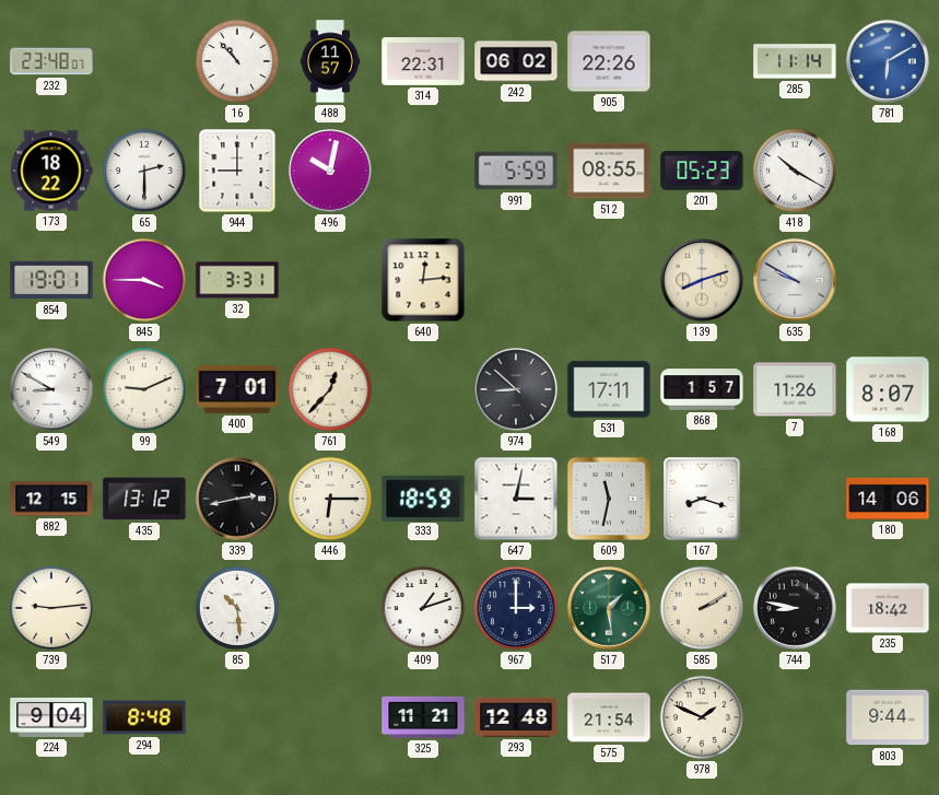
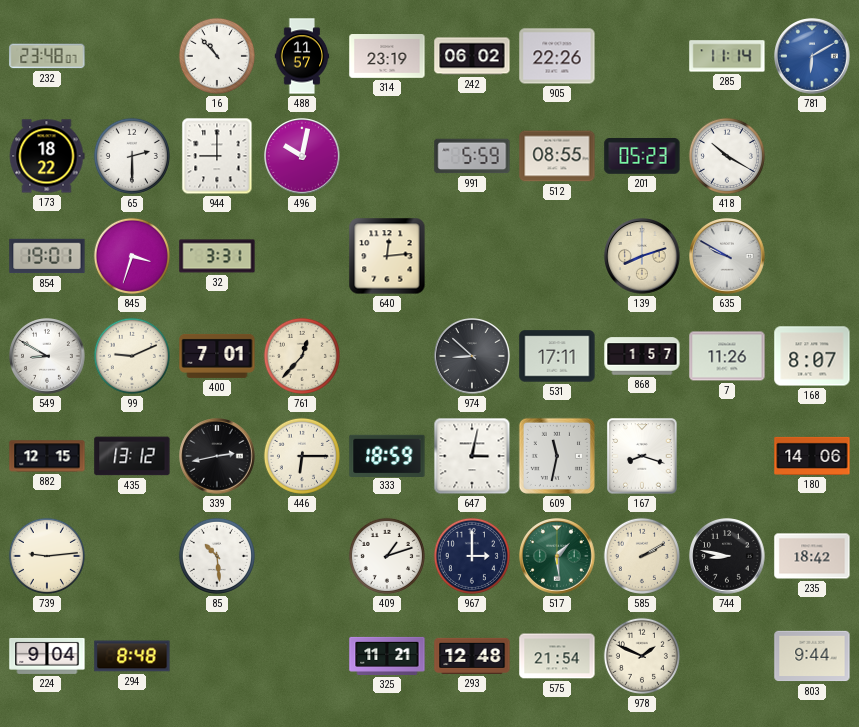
314: 22:31 -> 23:19
845: 3:45 -> 3:33
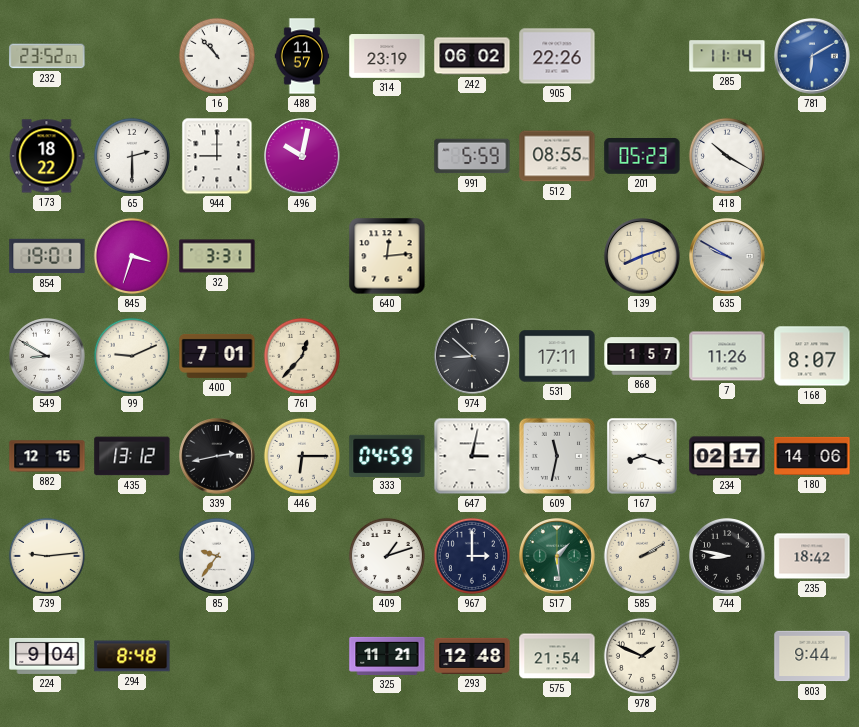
232: 23:48 -> 23:52
333: 18:59 -> 04:59
234: none -> 02:17
85: 10:29 -> 9:36
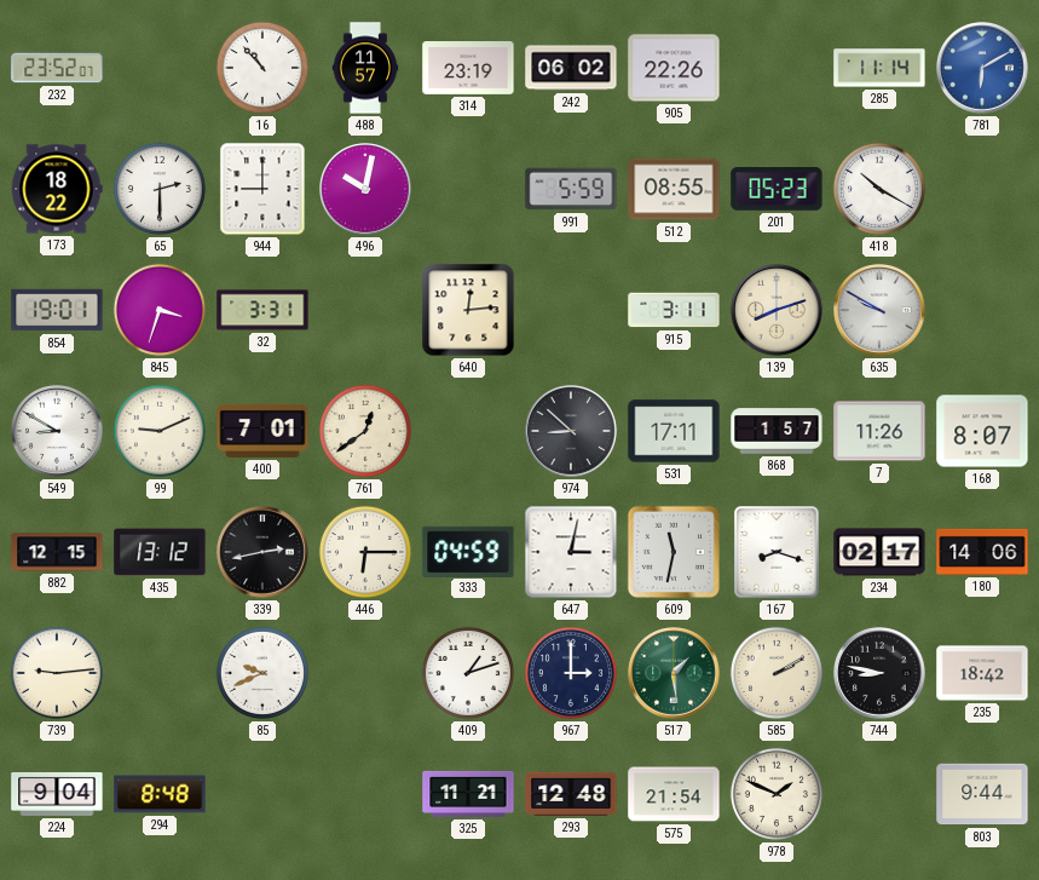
915: none -> 3:11
761: 12:37 -> 12:39
85: 9:36 -> 9:41
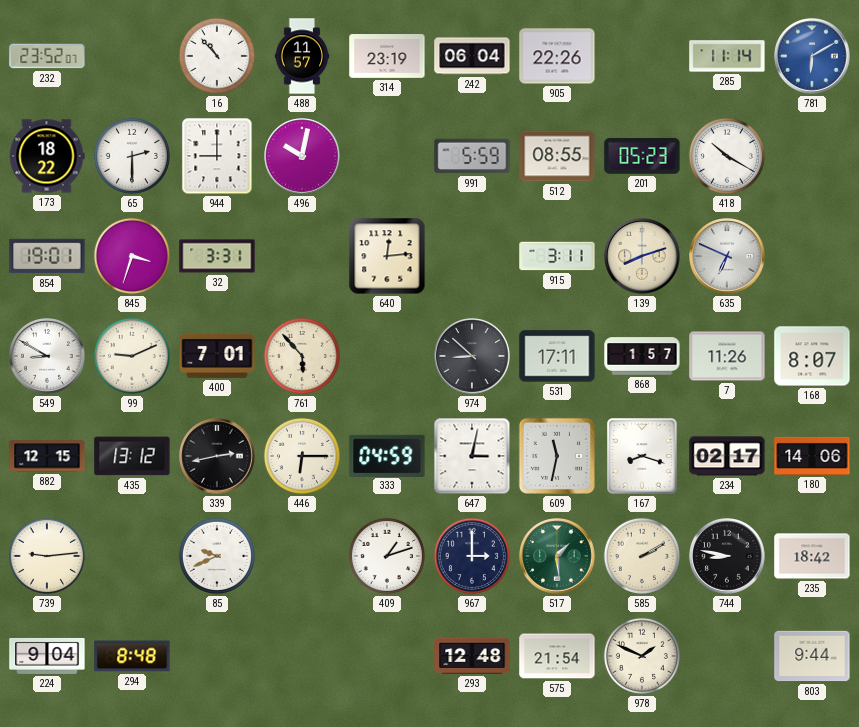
242: 06:02 -> 06:04
635: 9:50 -> 6:49
761: 12:39 -> 5:53
325: 11:21 -> none
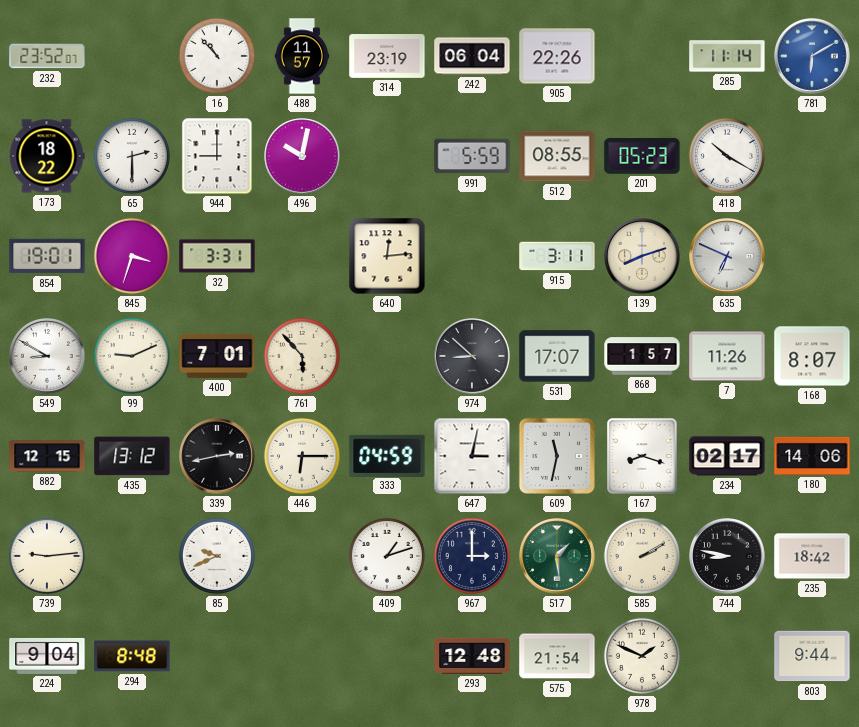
531: 17:11 -> 17:07
